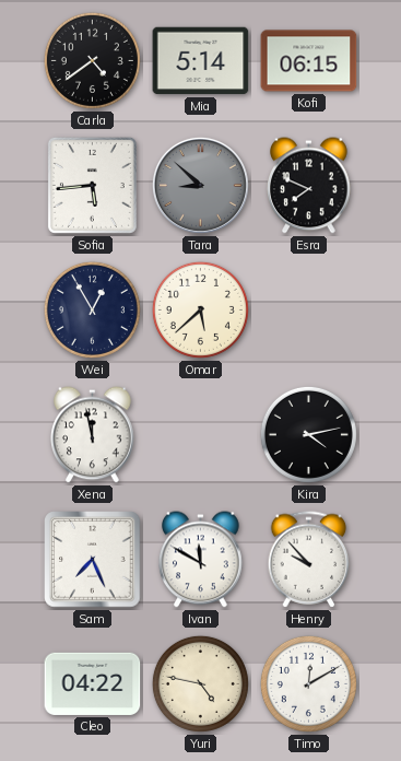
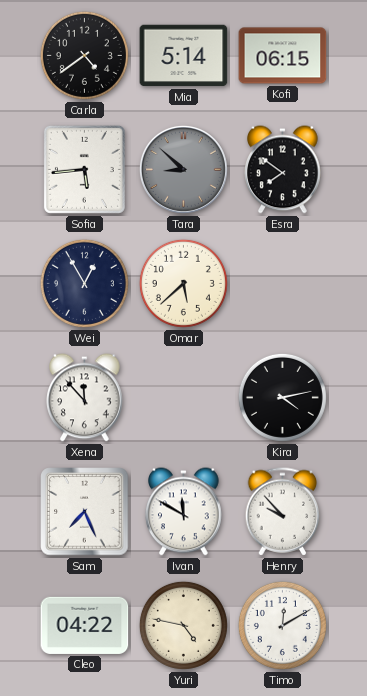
Esra: 7:49 -> 7:51
Xena: 11:58 -> 11:53
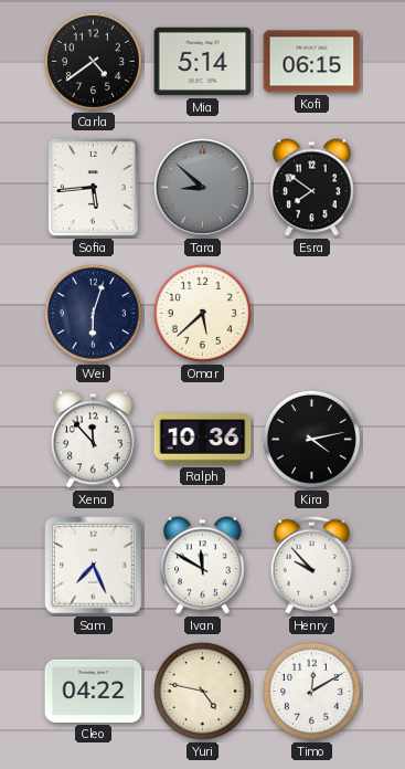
Wei: 12:55 -> 6:03
Ralph: none -> 10:36
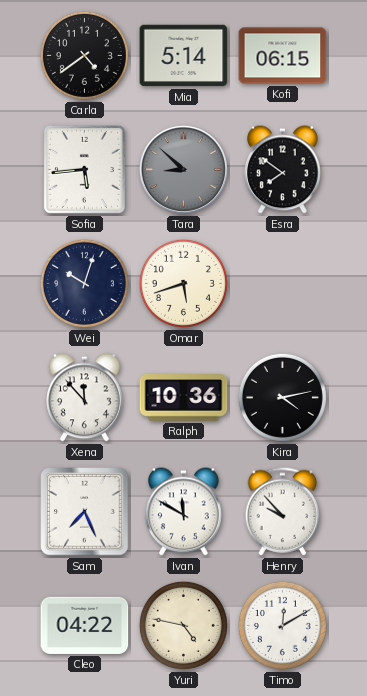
Wei: 6:03 -> 10:03
Omar: 5:38 -> 5:42
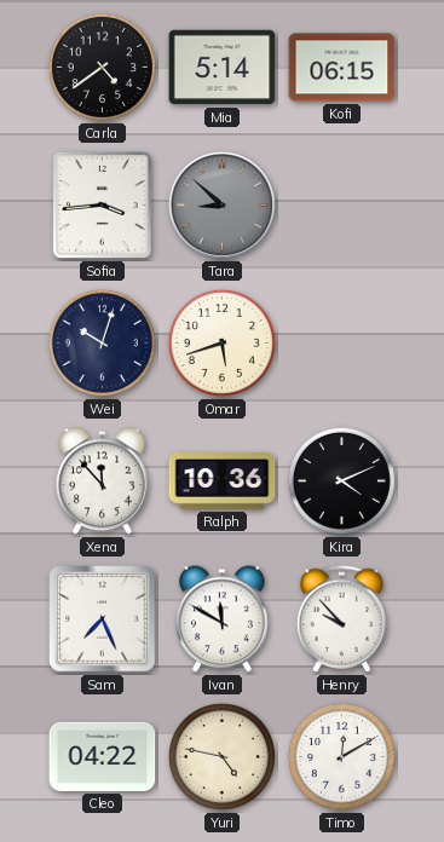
Sofia: 5:44 -> 3:44
Esra: 7:51 -> none
Kira: 4:13 -> 4:11
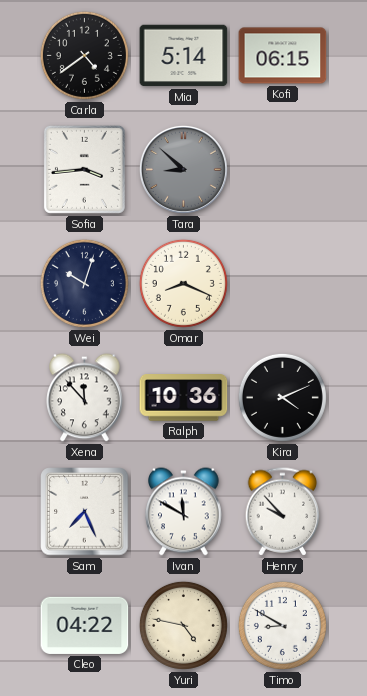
Omar: 5:42 -> 8:19
Timo: 12:10 -> 8:50
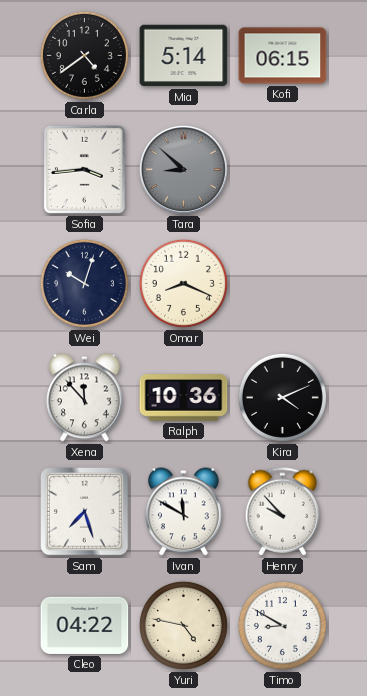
Sam: 7:26 -> 7:27
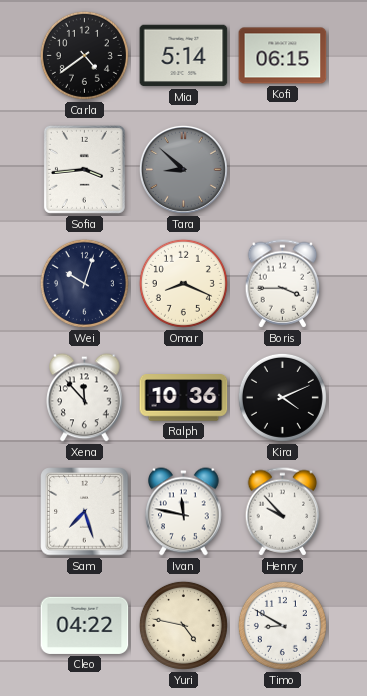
Boris: none -> 3:45
Ivan: 11:50 -> 11:47
